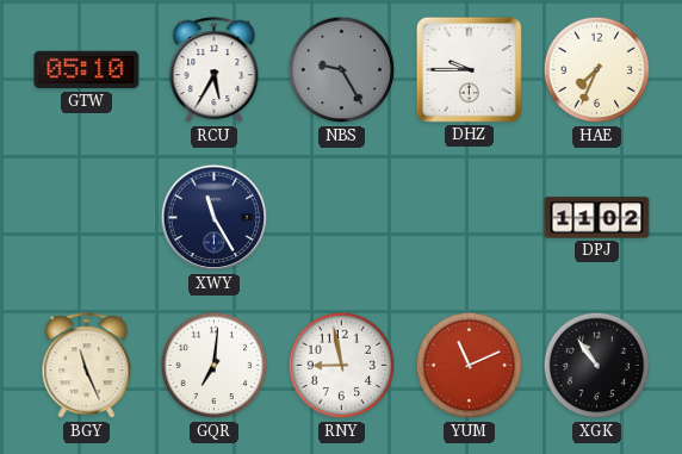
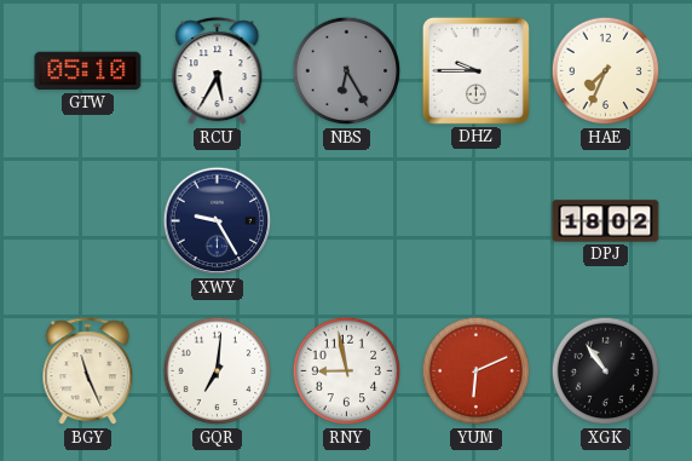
NBS: 9:25 -> 6:25
XWY: 11:25 -> 9:25
DPJ: 11:02 -> 18:02
YUM: 11:11 -> 6:11
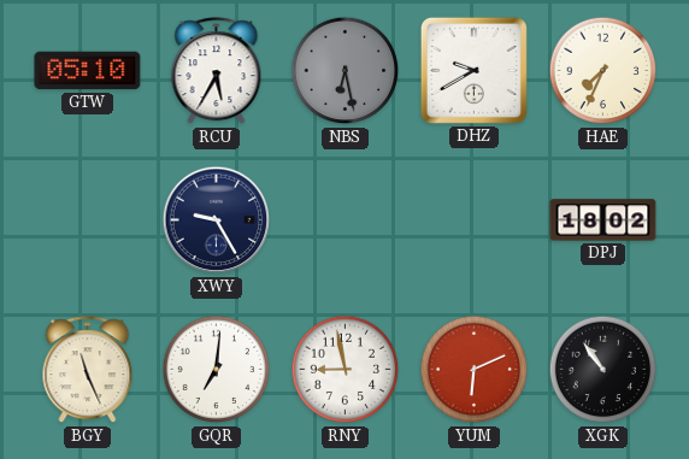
NBS: 6:25 -> 6:28
DHZ: 9:45 -> 9:40
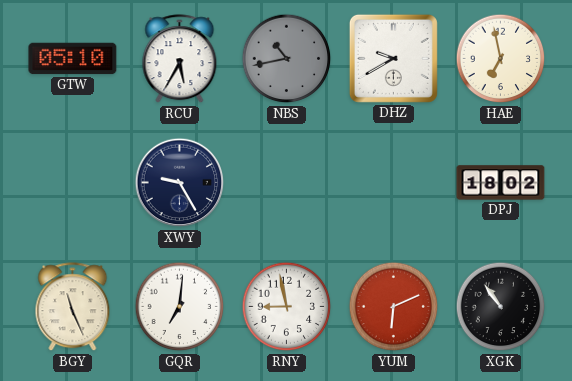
NBS: 6:28 -> 10:43
HAE: 7:34 -> 6:58
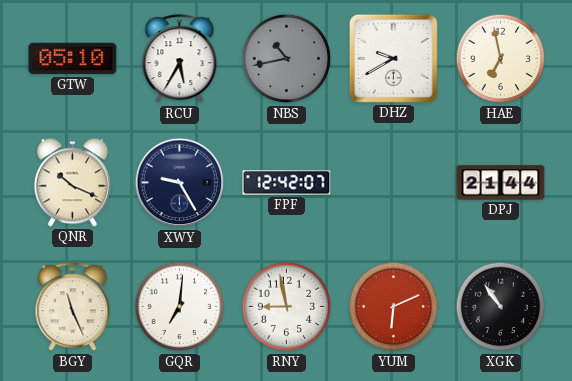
QNR: none -> 10:19
FPF: none -> 12:42
DPJ: 18:02 -> 21:44
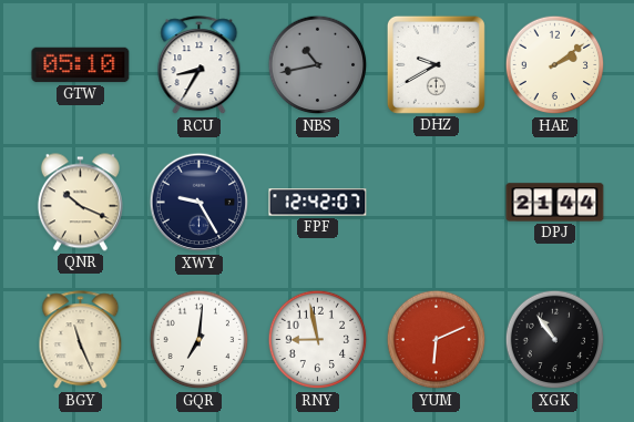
RCU: 5:35 -> 8:35
HAE: 6:58 -> 2:09
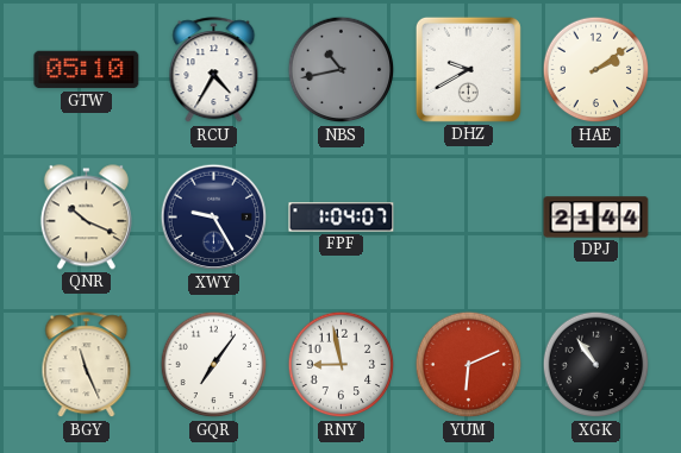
RCU: 8:35 -> 4:35
FPF: 12:42 -> 1:04
GQR: 7:01 -> 7:06
